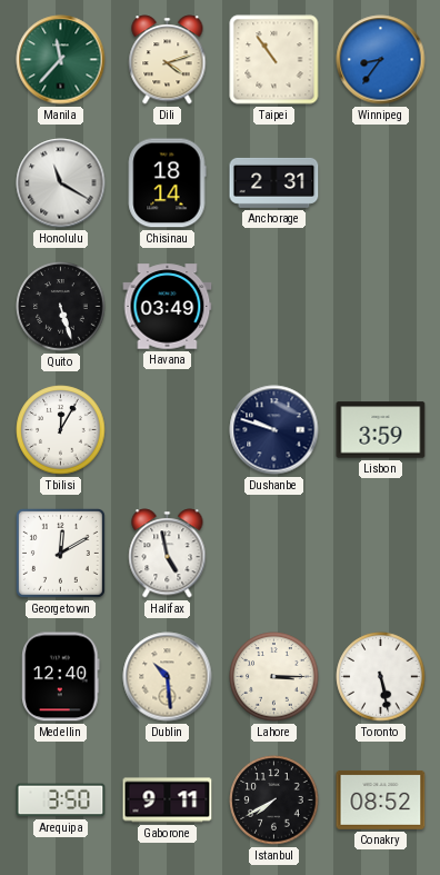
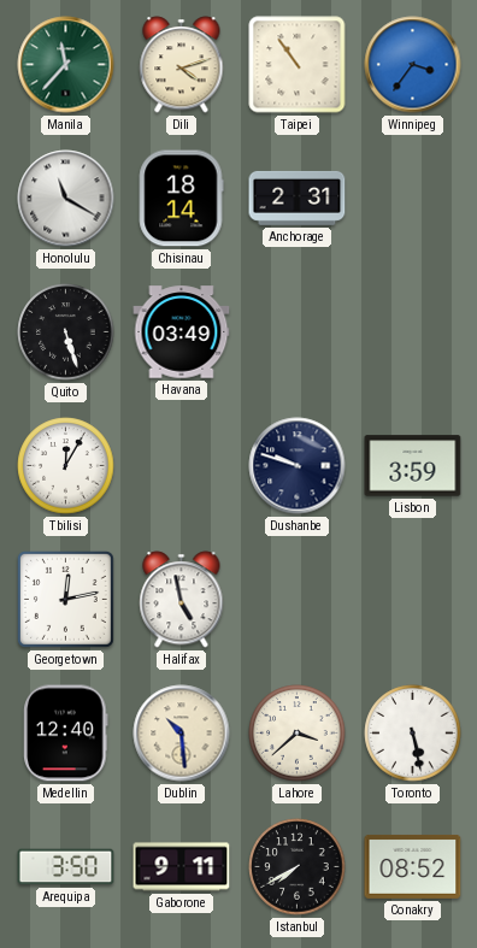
Winnipeg: 8:36 -> 3:36
Georgetown: 12:10 -> 12:13
Lahore: 3:15 -> 3:38
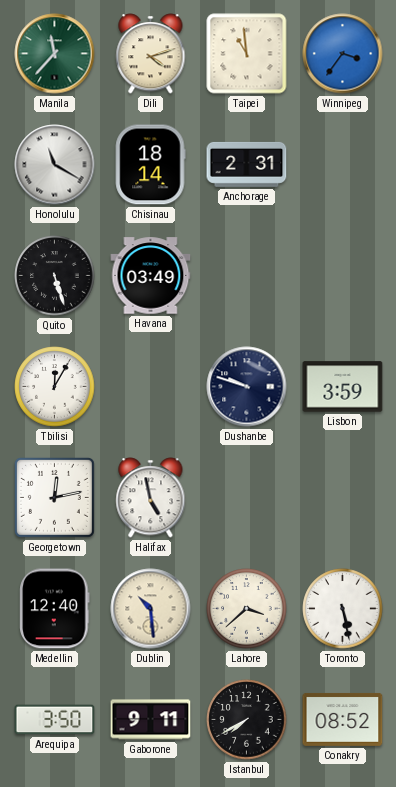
Taipei: 10:54 -> 10:59
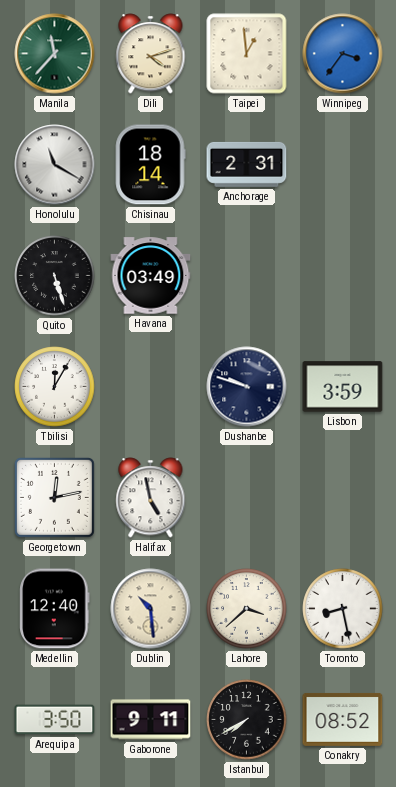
Taipei: 10:59 -> 12:59
Toronto: 5:28 -> 8:28
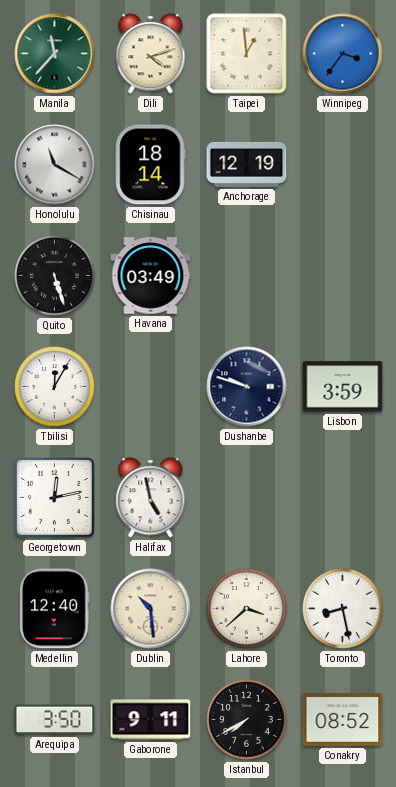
Anchorage: 2:31 -> 12:19
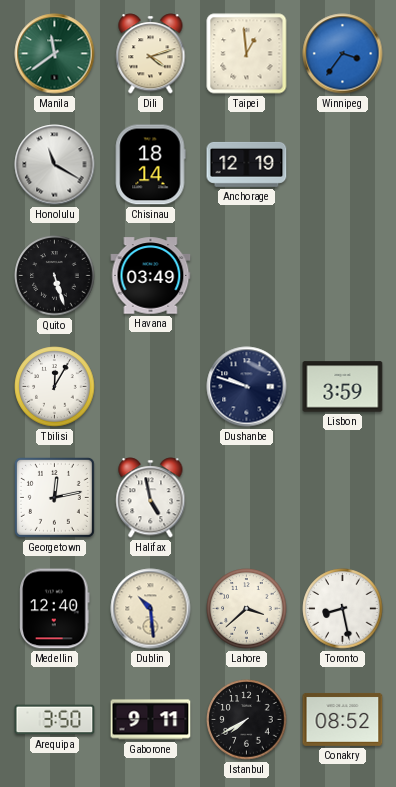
Manila: 11:37 -> 11:39
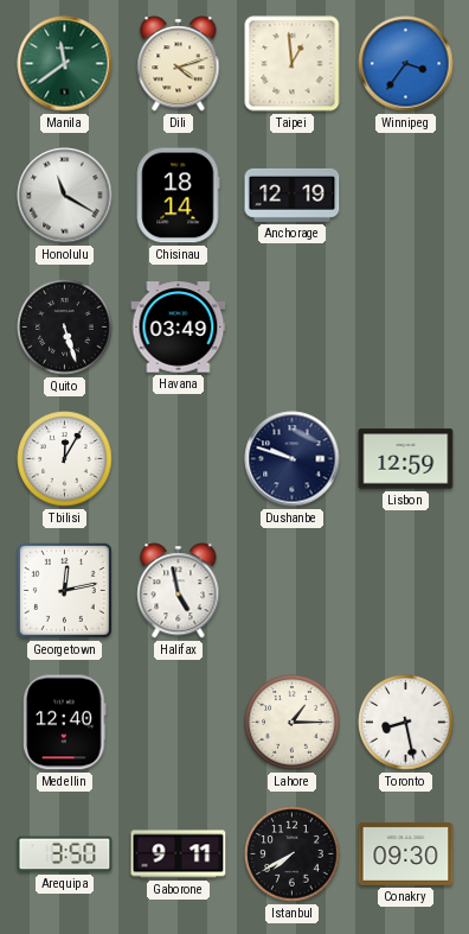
Lisbon: 3:59 -> 12:59
Dublin: 10:29 -> none
Lahore: 3:38 -> 1:15
Conakry: 08:52 -> 09:30
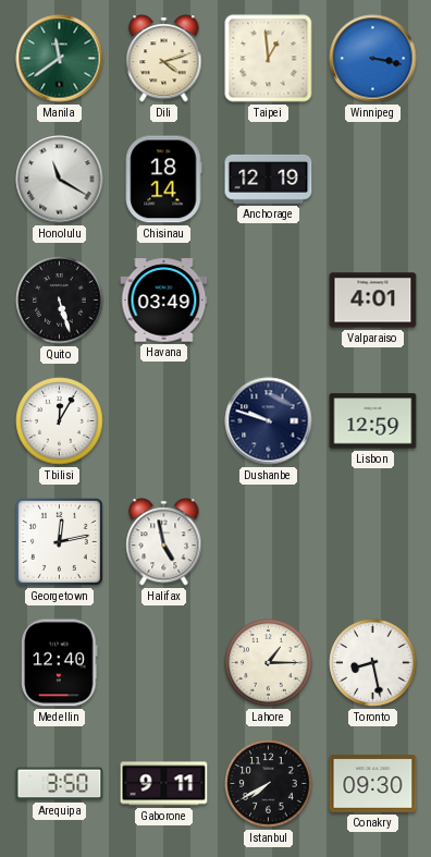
Winnipeg: 3:36 -> 3:17
Valparaiso: none -> 4:01
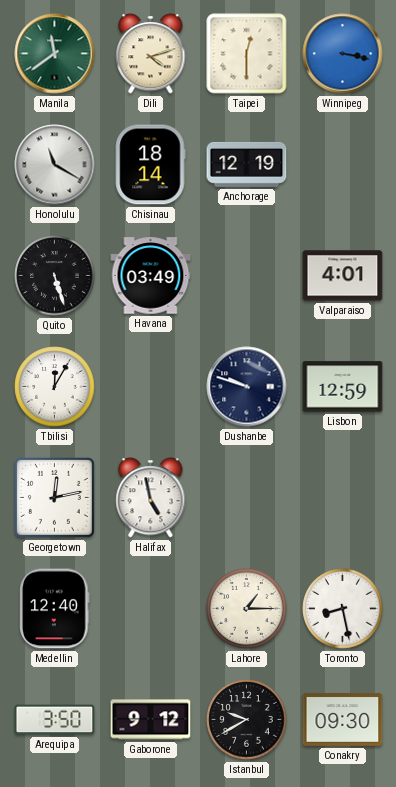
Taipei: 12:59 -> 12:30
Gaborone: 9:11 -> 9:12
Istanbul: 7:40 -> 9:40
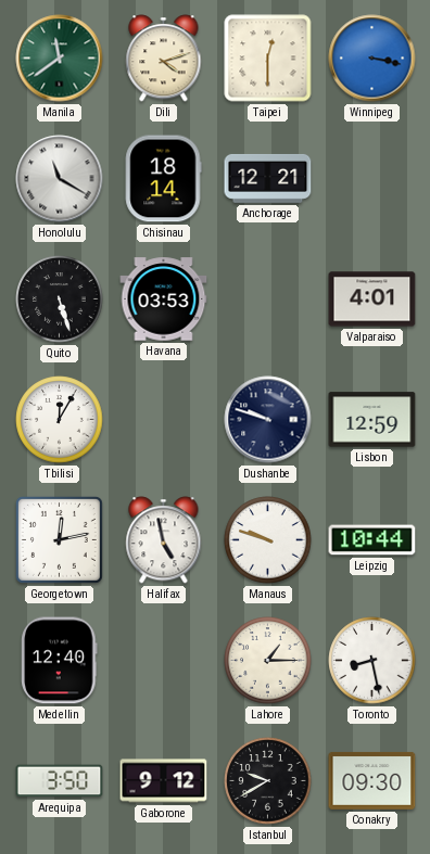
Anchorage: 12:19 -> 12:21
Havana: 03:49 -> 03:53
Manaus: none -> 9:48
Leipzig: none -> 10:44
